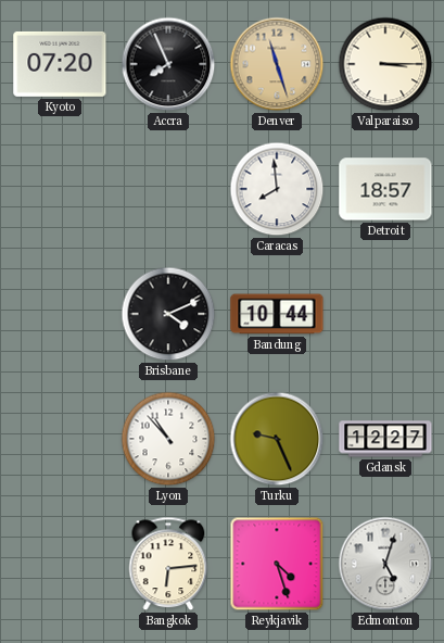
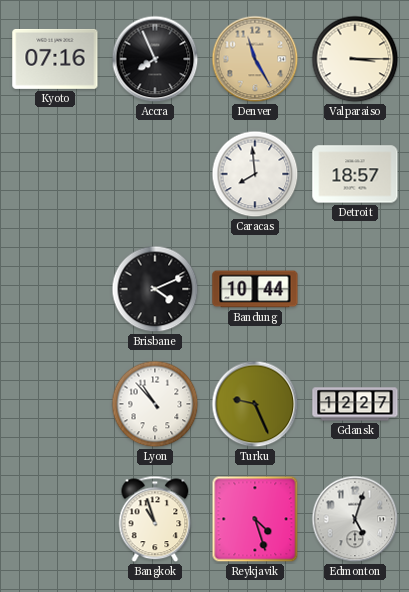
Kyoto: 07:20 -> 07:16
Denver: 11:27 -> 11:25
Bangkok: 6:14 -> 10:57
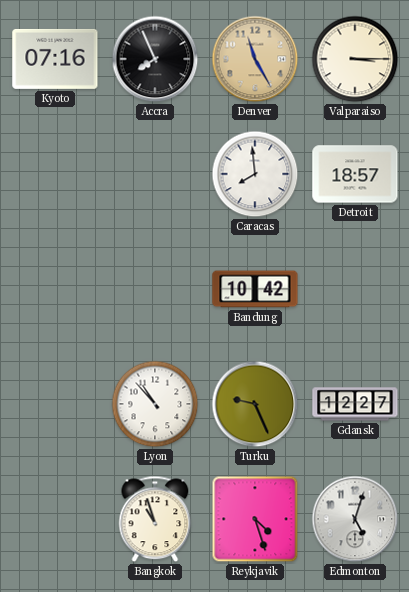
Brisbane: 4:11 -> none
Bandung: 10:44 -> 10:42
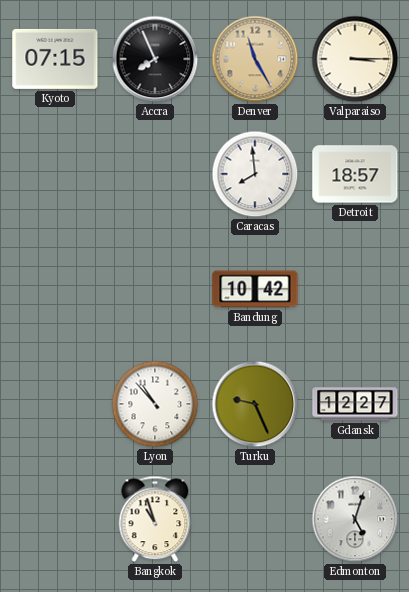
Kyoto: 07:16 -> 07:15
Reykjavik: 4:27 -> none
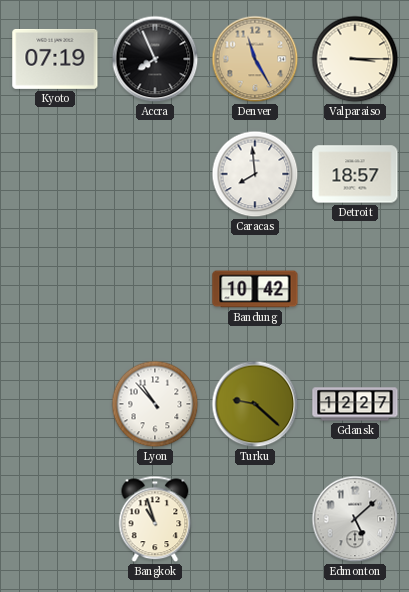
Kyoto: 07:15 -> 07:19
Turku: 9:26 -> 9:22
Edmonton: 5:03 -> 5:08
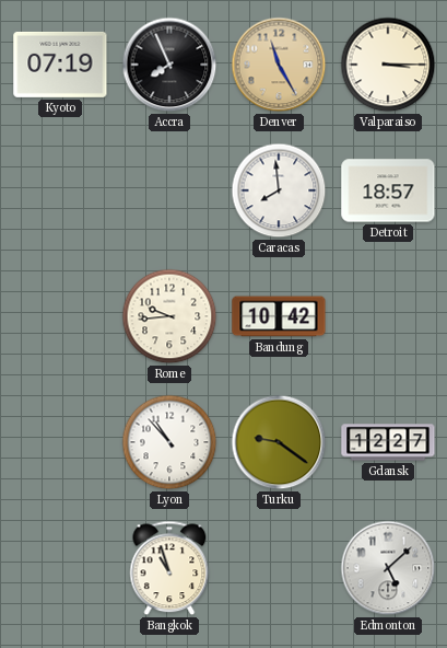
Rome: none -> 9:44
Turku: 9:22 -> 9:21
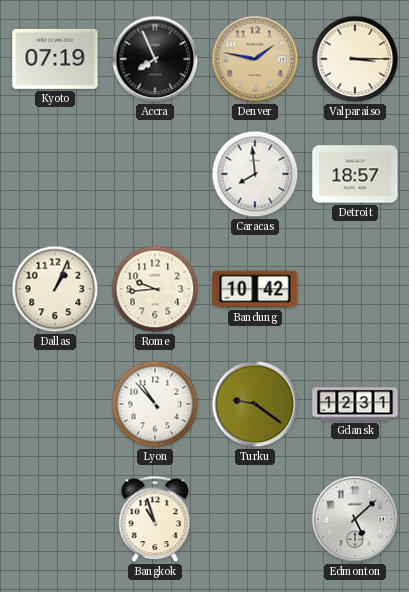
Denver: 11:25 -> 1:47
Dallas: none -> 1:04
Gdansk: 12:27 -> 12:31
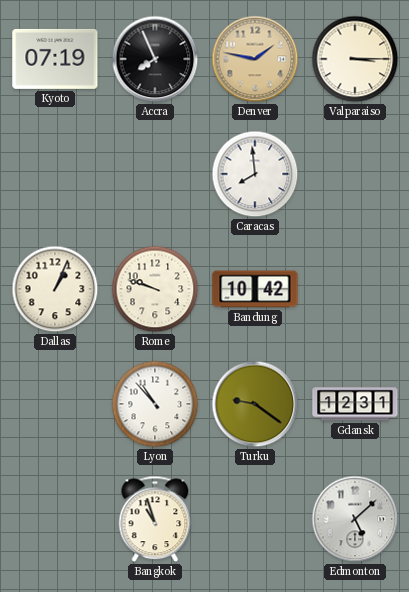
Detroit: 18:57 -> none
Rome: 9:44 -> 9:48
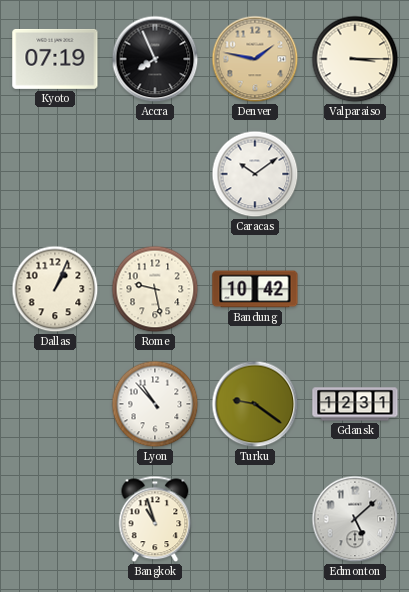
Caracas: 7:59 -> 10:09
Rome: 9:48 -> 9:28
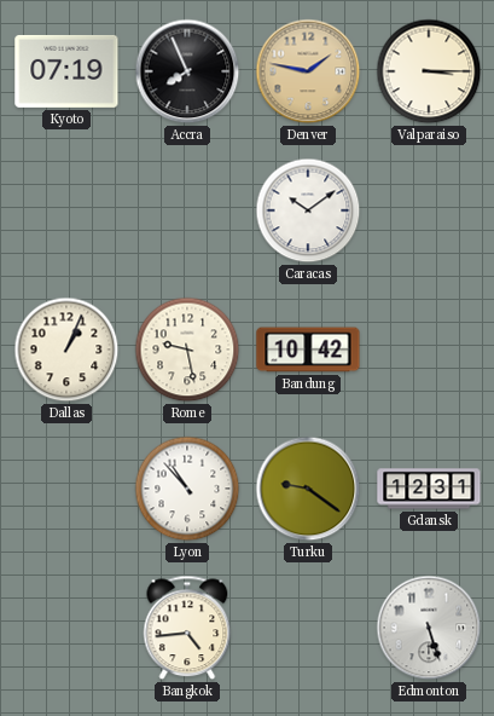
Bangkok: 10:57 -> 4:44
Edmonton: 5:08 -> 5:27
